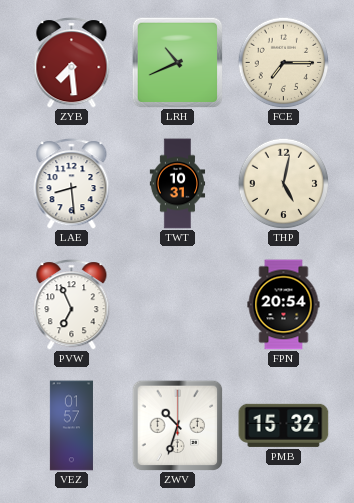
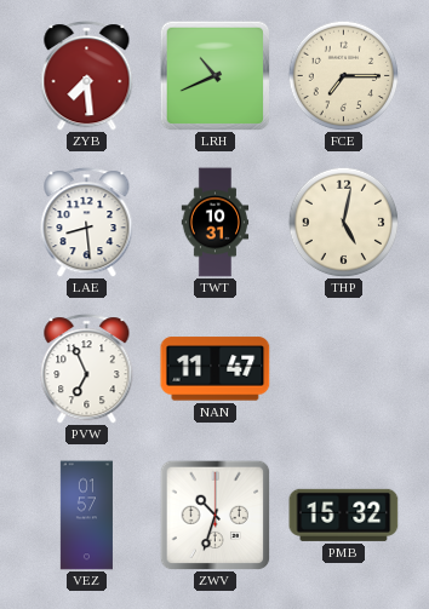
NAN: none -> 11:47
FPN: 20:54 -> none
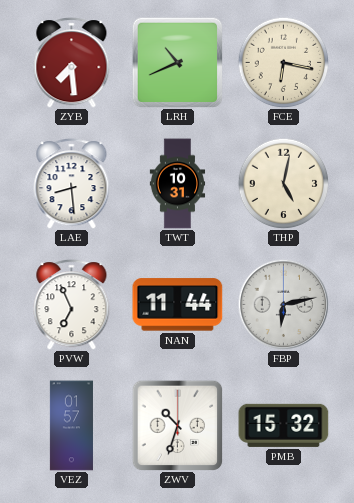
FCE: 7:15 -> 6:17
NAN: 11:47 -> 11:44
FBP: none -> 6:13
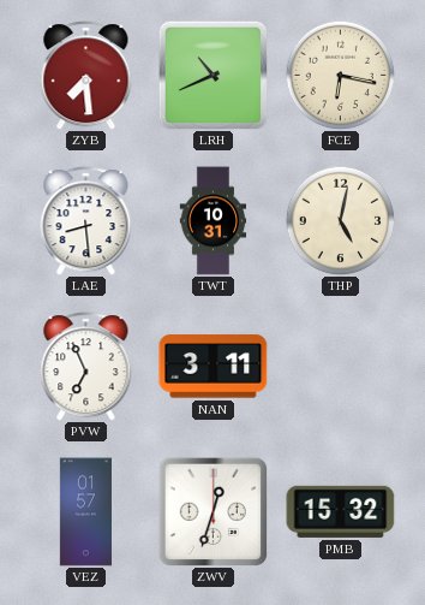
NAN: 11:44 -> 3:11
FBP: 6:13 -> none
ZWV: 10:33 -> 12:33
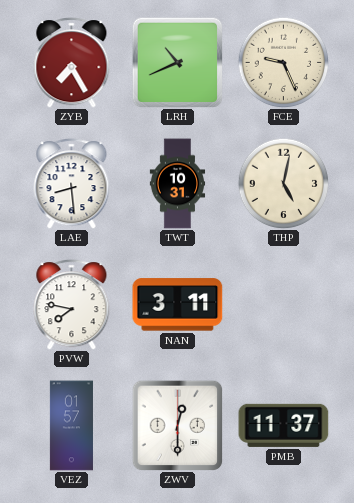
ZYB: 7:29 -> 7:25
FCE: 6:17 -> 9:26
PVW: 6:56 -> 7:47
ZWV: 12:33 -> 12:30
PMB: 15:32 -> 11:37
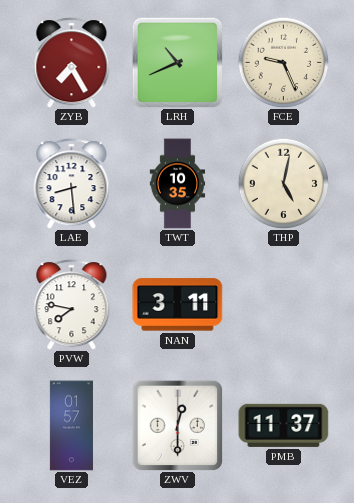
TWT: 10:31 -> 10:35
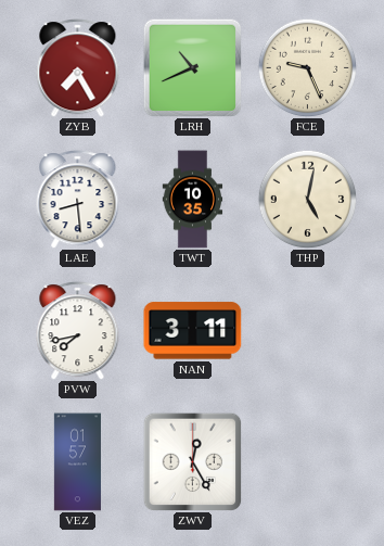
PVW: 7:47 -> 7:43
ZWV: 12:30 -> 12:25
PMB: 11:37 -> none
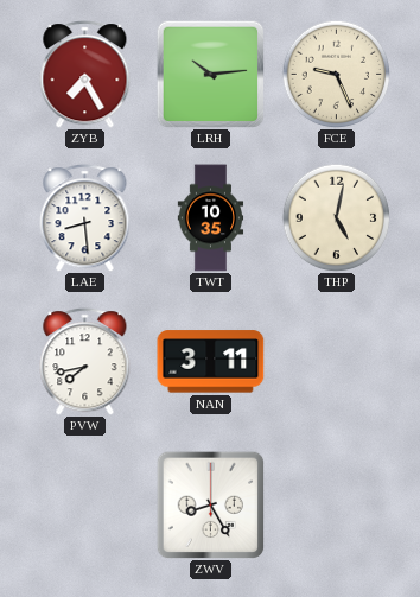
LRH: 10:41 -> 10:14
VEZ: 01:57 -> none
ZWV: 12:25 -> 8:25
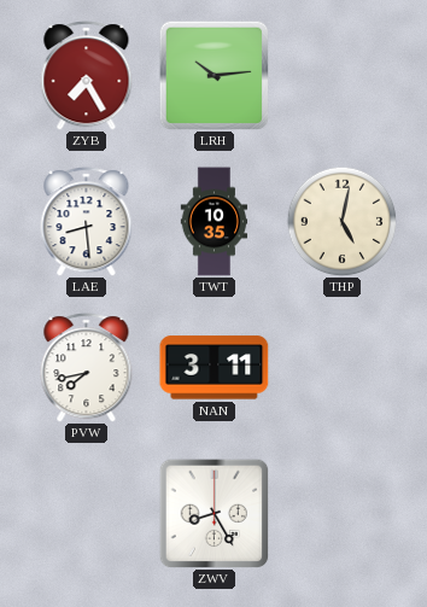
FCE: 9:26 -> none
